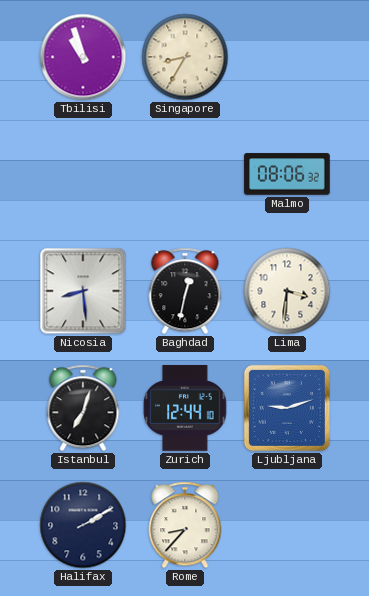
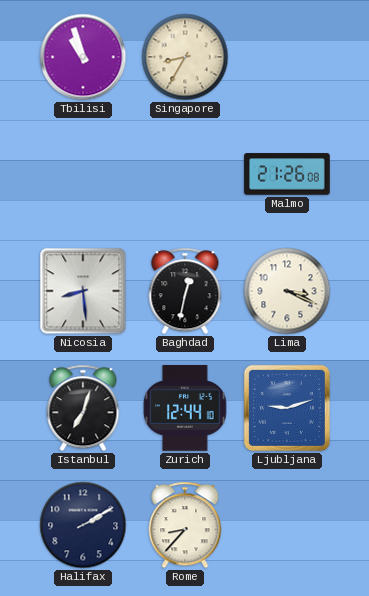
Malmo: 08:06 -> 21:26
Lima: 3:31 -> 3:19
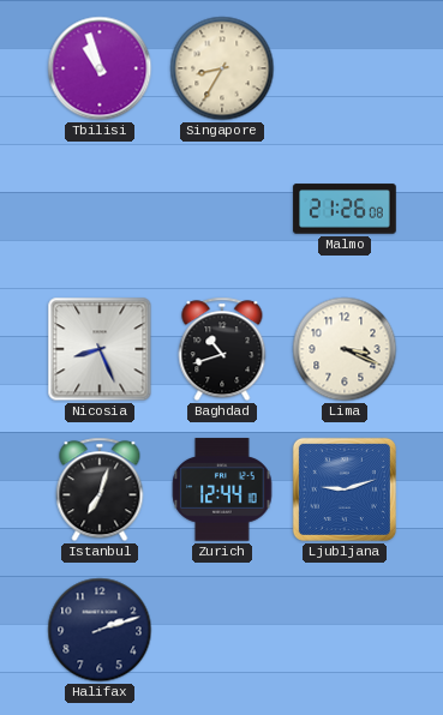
Nicosia: 8:29 -> 8:26
Baghdad: 12:32 -> 10:42
Halifax: 2:10 -> 2:12
Rome: 8:37 -> none
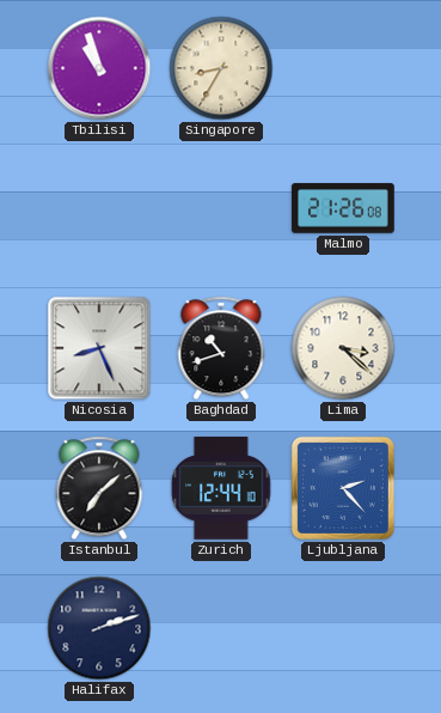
Lima: 3:19 -> 3:22
Istanbul: 7:03 -> 7:08
Ljubljana: 9:12 -> 2:23
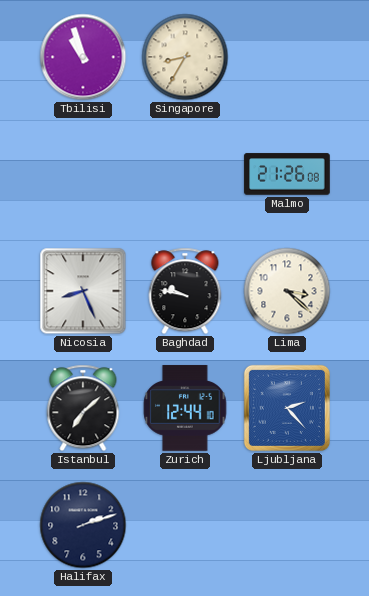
Baghdad: 10:42 -> 9:47
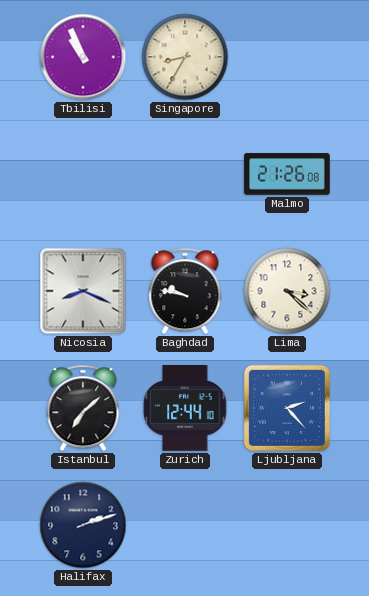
Tbilisi: 10:57 -> 10:56
Nicosia: 8:26 -> 8:19
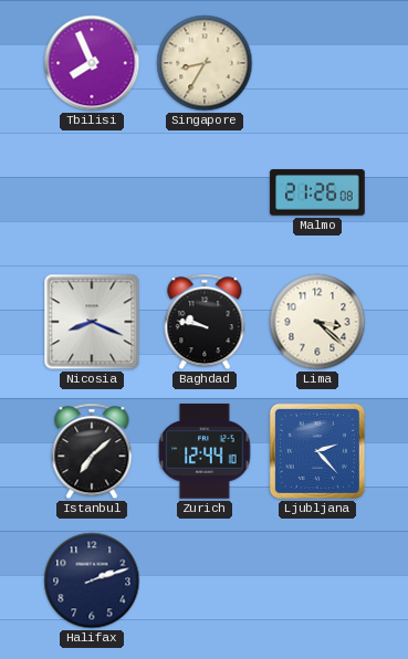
Tbilisi: 10:56 -> 7:56
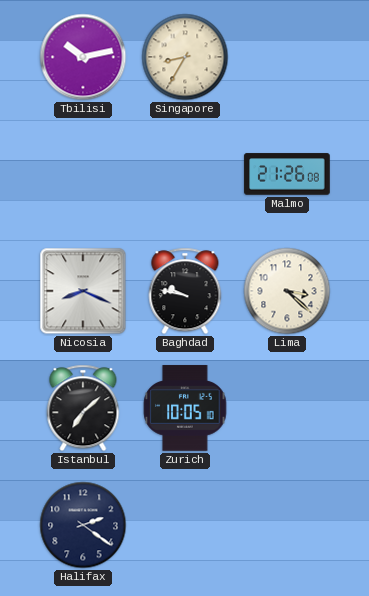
Tbilisi: 7:56 -> 10:13
Zurich: 12:44 -> 10:05
Ljubljana: 2:23 -> none
Halifax: 2:12 -> 2:21
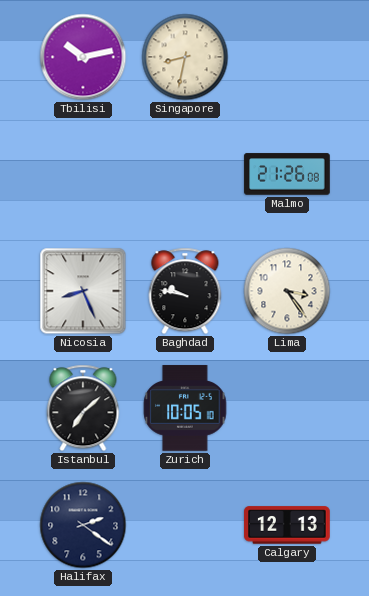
Singapore: 8:35 -> 8:32
Nicosia: 8:19 -> 8:26
Lima: 3:22 -> 3:24
Calgary: none -> 12:13
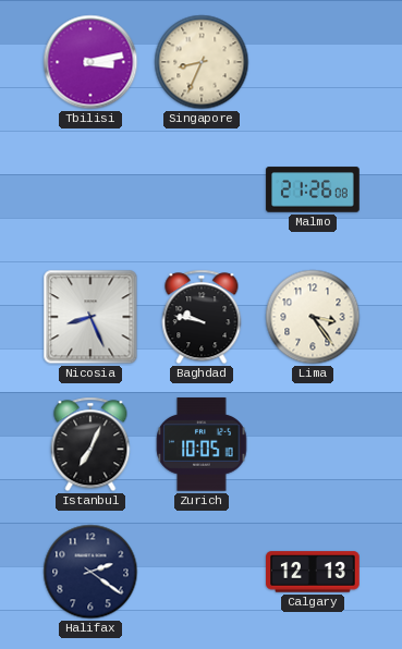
Tbilisi: 10:13 -> 3:13
Singapore: 8:32 -> 8:34
Istanbul: 7:08 -> 7:04
